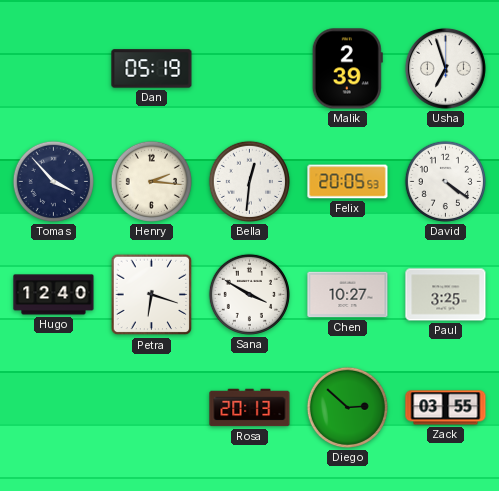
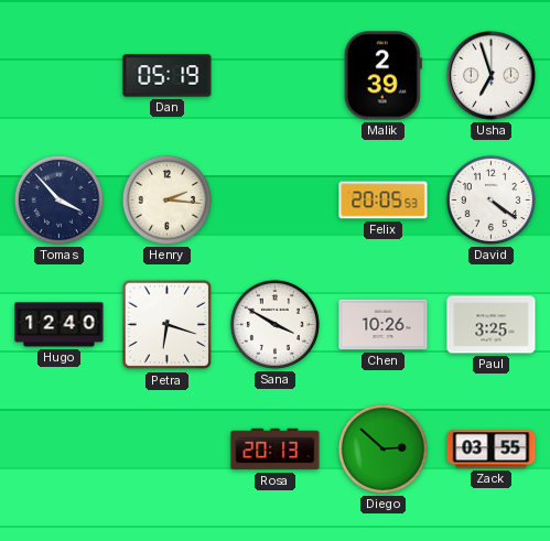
Bella: 12:31 -> none
Chen: 10:27 -> 10:26
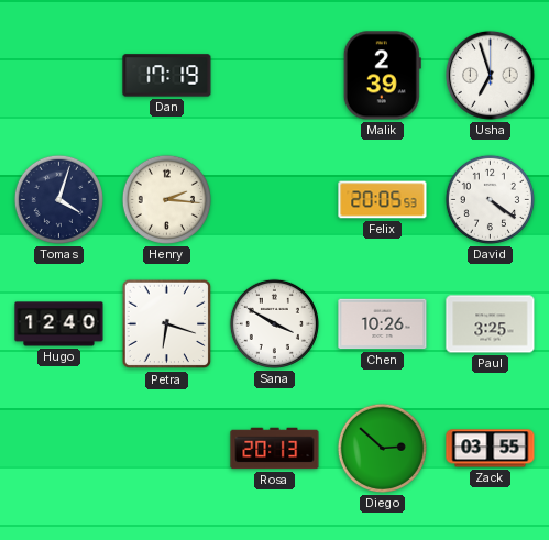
Dan: 05:19 -> 17:19
Tomas: 3:53 -> 4:03
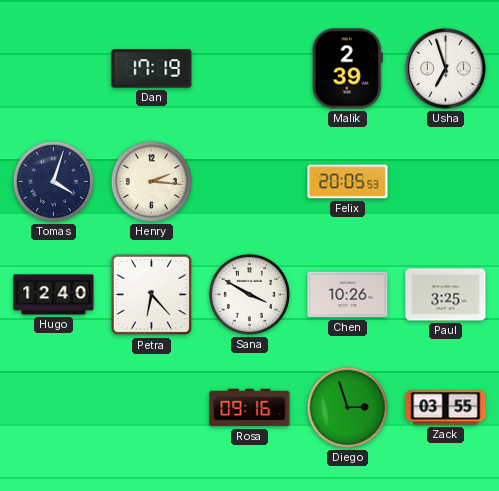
David: 4:21 -> none
Petra: 6:18 -> 6:23
Rosa: 20:13 -> 09:16
Diego: 2:52 -> 2:57
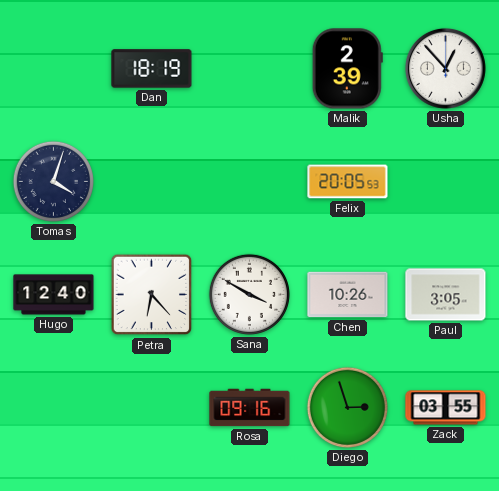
Dan: 17:19 -> 18:19
Usha: 6:57 -> 12:53
Henry: 2:16 -> none
Paul: 3:25 -> 3:05
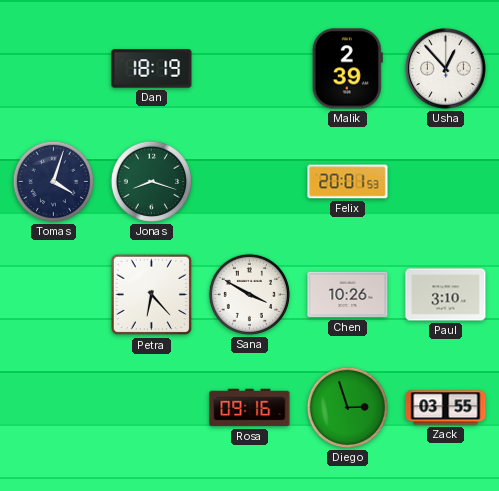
Jonas: none -> 8:18
Felix: 20:05 -> 20:01
Hugo: 12:40 -> none
Paul: 3:05 -> 3:10
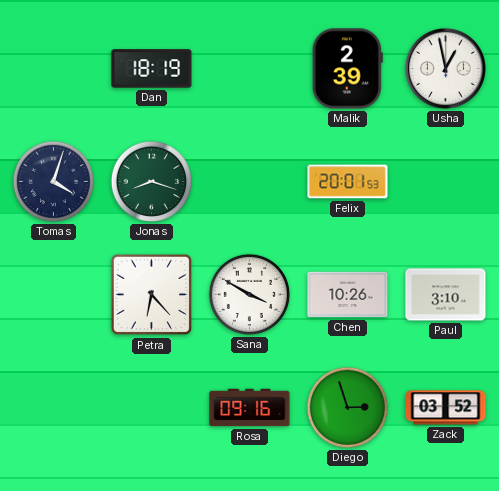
Usha: 12:53 -> 12:58
Zack: 03:55 -> 03:52
